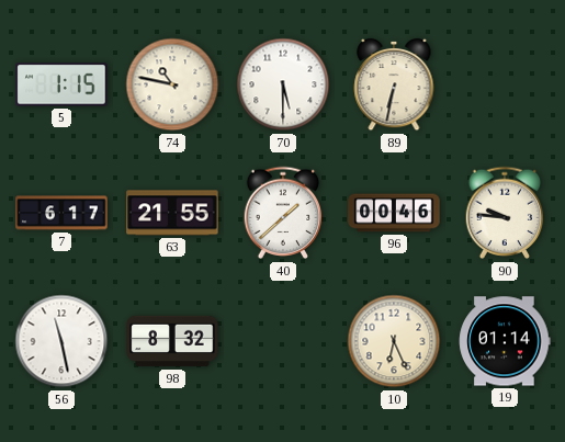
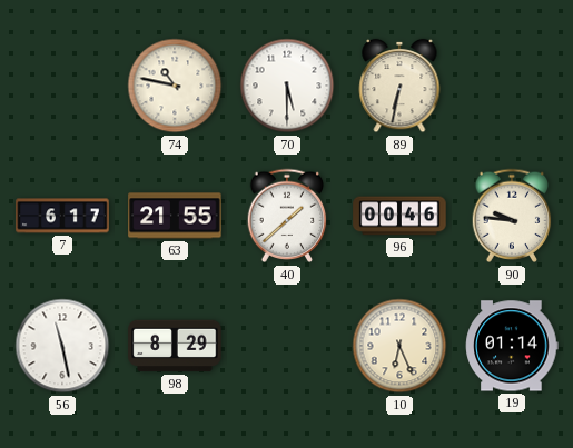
5: 1:15 -> none
98: 8:32 -> 8:29
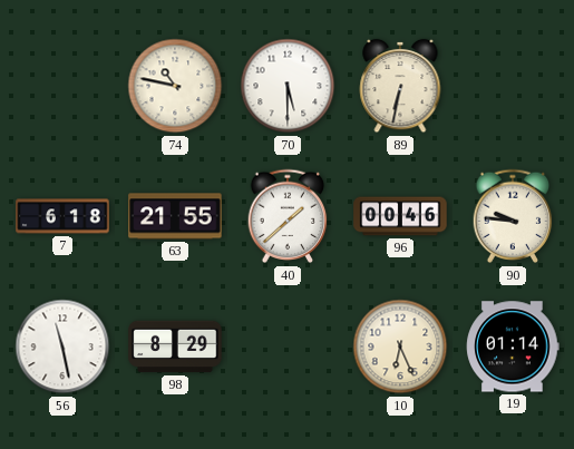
7: 6:17 -> 6:18
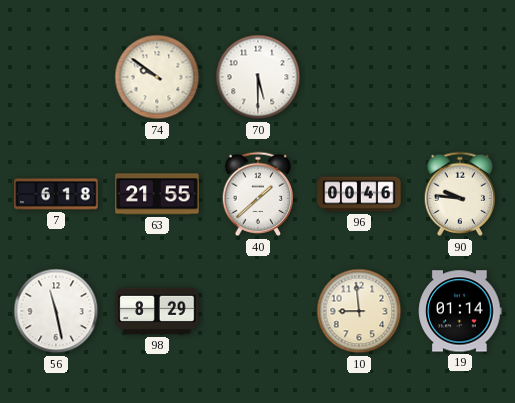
74: 10:47 -> 9:51
89: 6:32 -> none
10: 6:26 -> 8:59
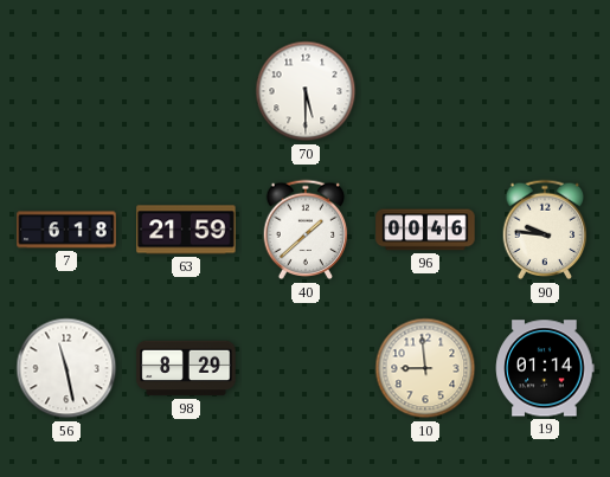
74: 9:51 -> none
63: 21:55 -> 21:59
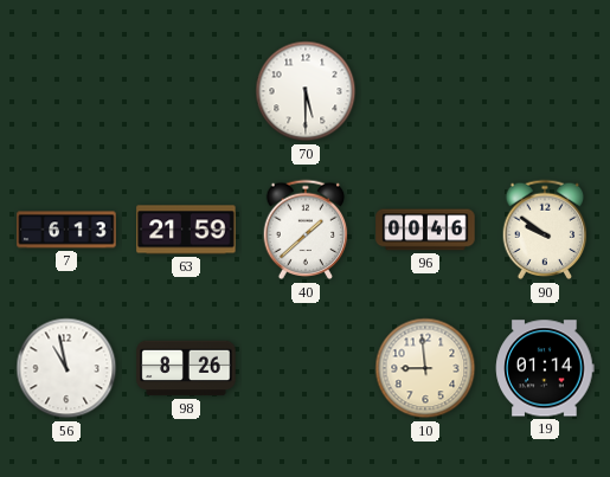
7: 6:18 -> 6:13
90: 9:46 -> 9:51
56: 11:28 -> 10:58
98: 8:29 -> 8:26
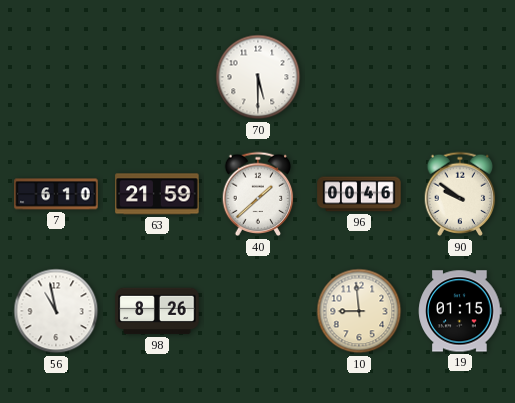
7: 6:13 -> 6:10
19: 01:14 -> 01:15
